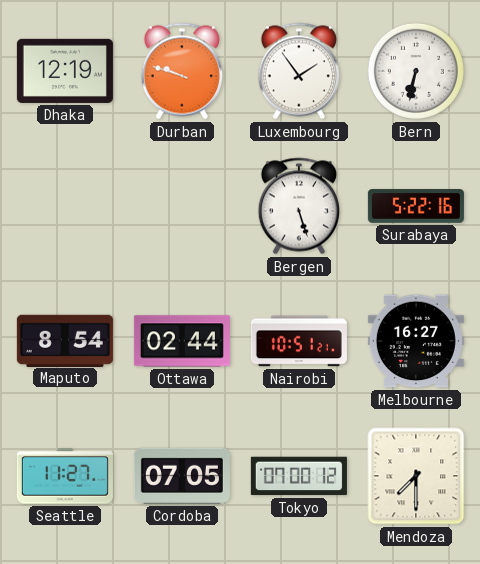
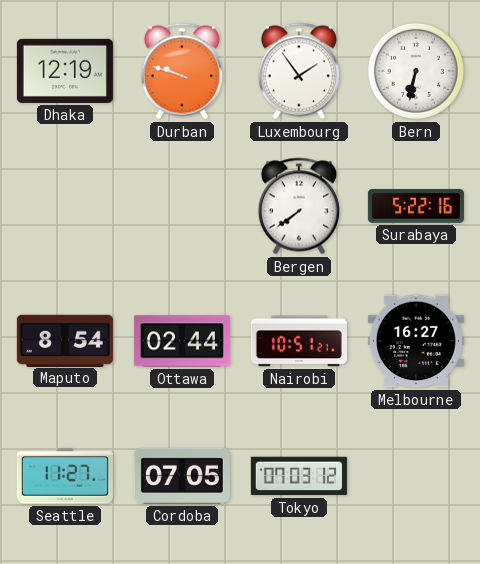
Bergen: 5:27 -> 7:39
Tokyo: 07:00 -> 07:03
Mendoza: 7:30 -> none
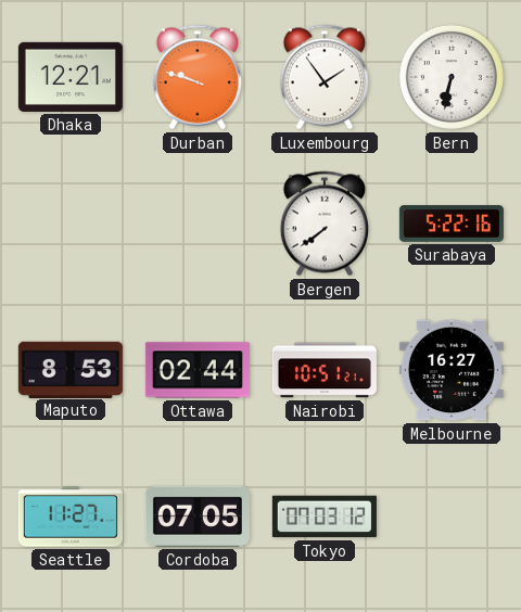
Dhaka: 12:19 -> 12:21
Maputo: 8:54 -> 8:53
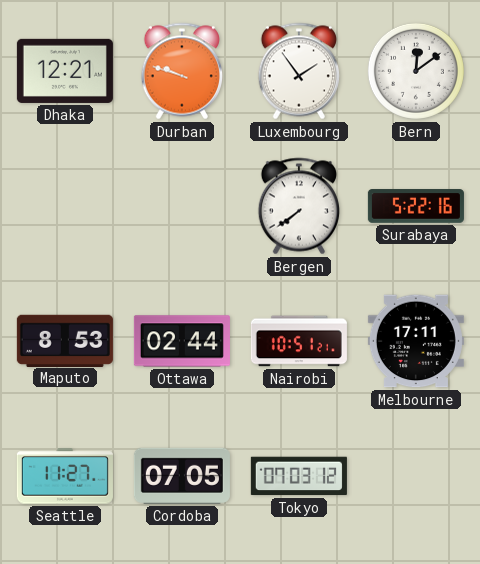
Bern: 6:32 -> 12:09
Melbourne: 16:27 -> 17:11
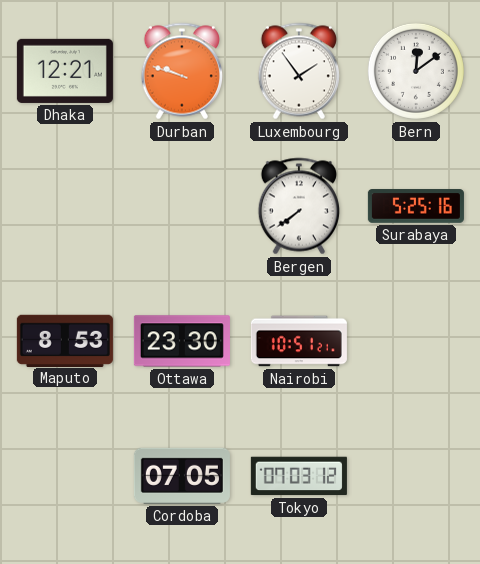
Surabaya: 5:22 -> 5:25
Ottawa: 02:44 -> 23:30
Melbourne: 17:11 -> none
Seattle: 11:27 -> none
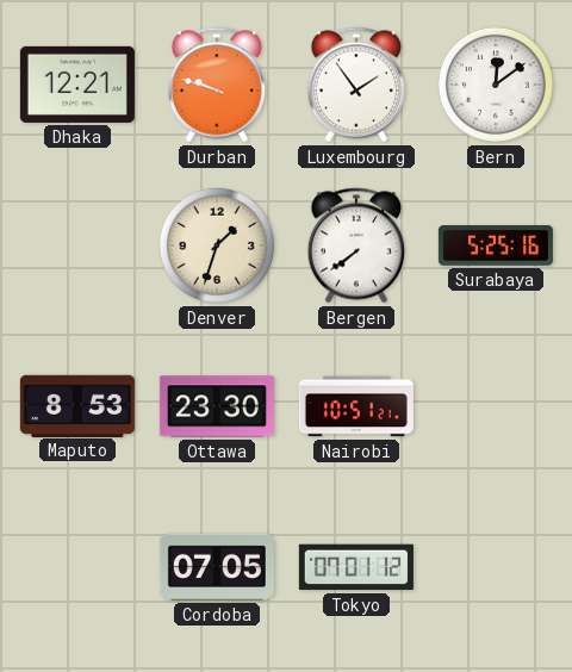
Denver: none -> 1:33
Tokyo: 07:03 -> 07:01
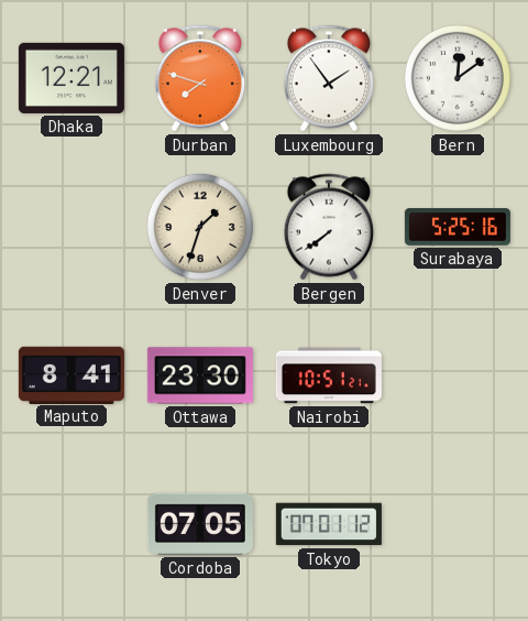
Durban: 9:48 -> 7:48
Maputo: 8:53 -> 8:41
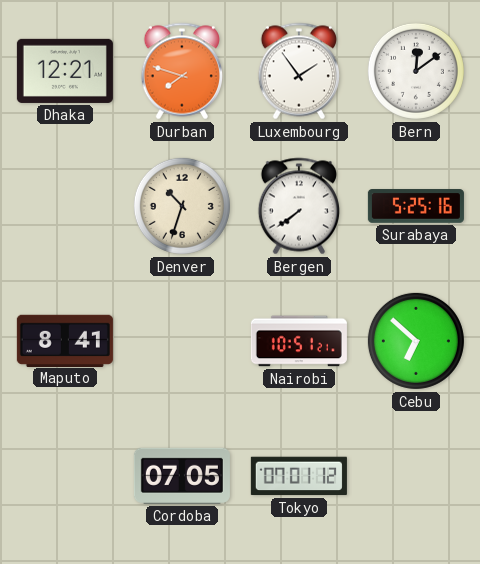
Denver: 1:33 -> 10:33
Ottawa: 23:30 -> none
Cebu: none -> 6:52
